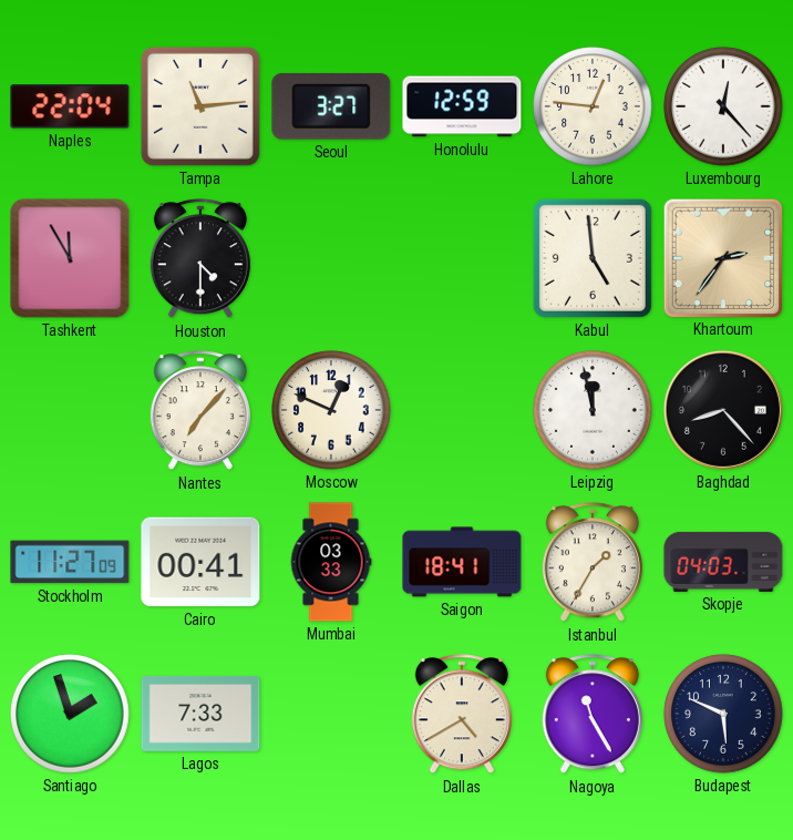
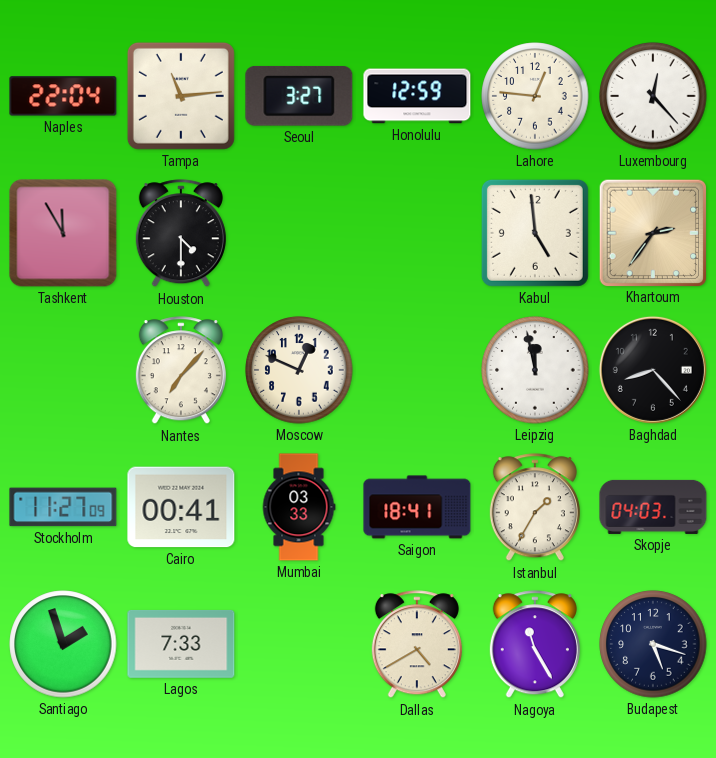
Budapest: 5:49 -> 5:18
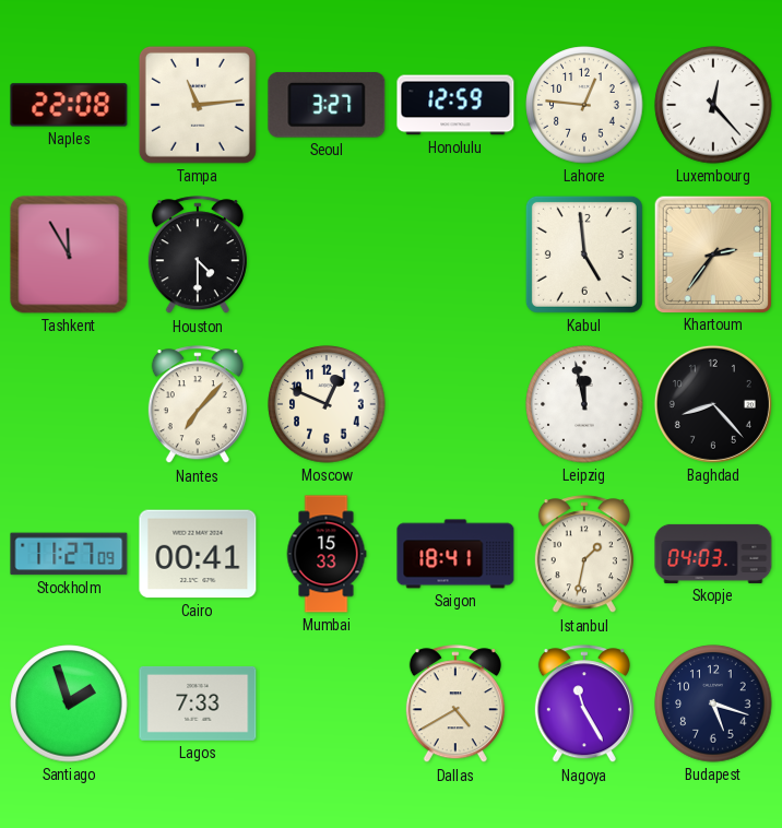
Naples: 22:04 -> 22:08
Mumbai: 03:33 -> 15:33
Istanbul: 1:35 -> 1:32
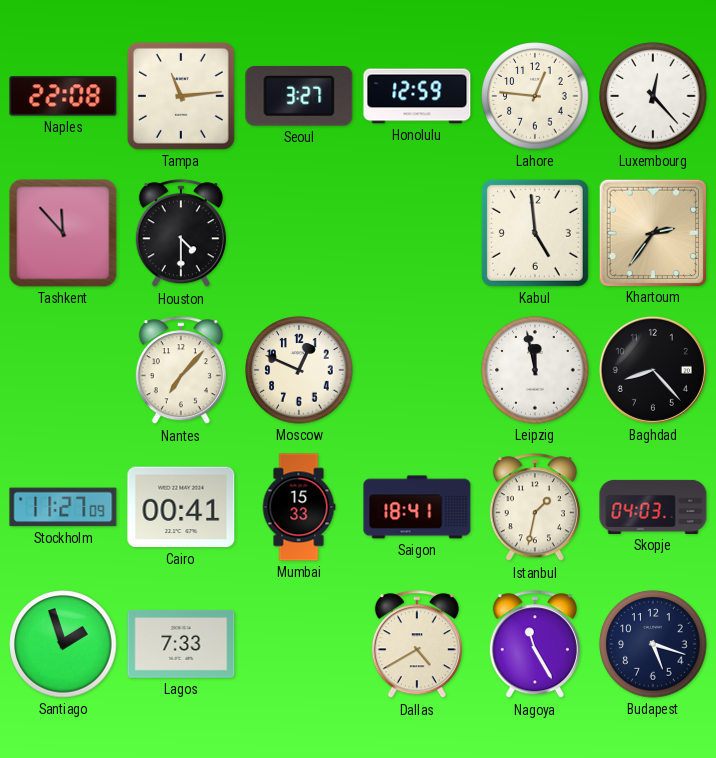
Tashkent: 11:55 -> 11:53
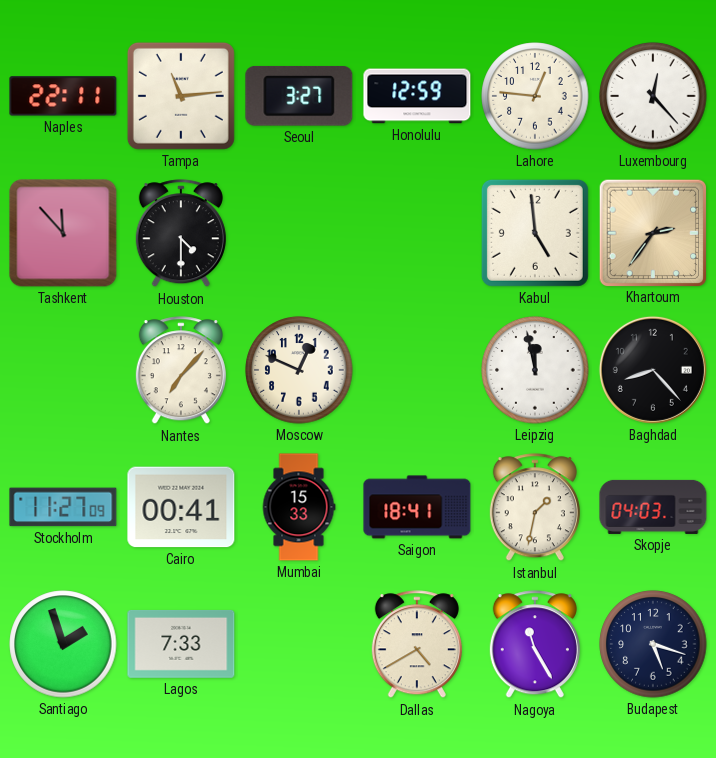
Naples: 22:08 -> 22:11
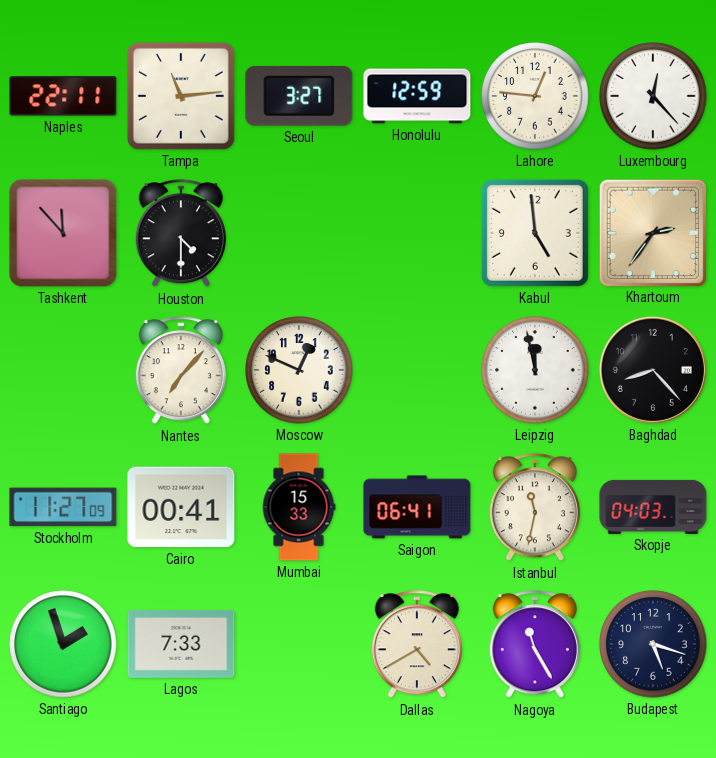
Saigon: 18:41 -> 06:41
Istanbul: 1:32 -> 11:32
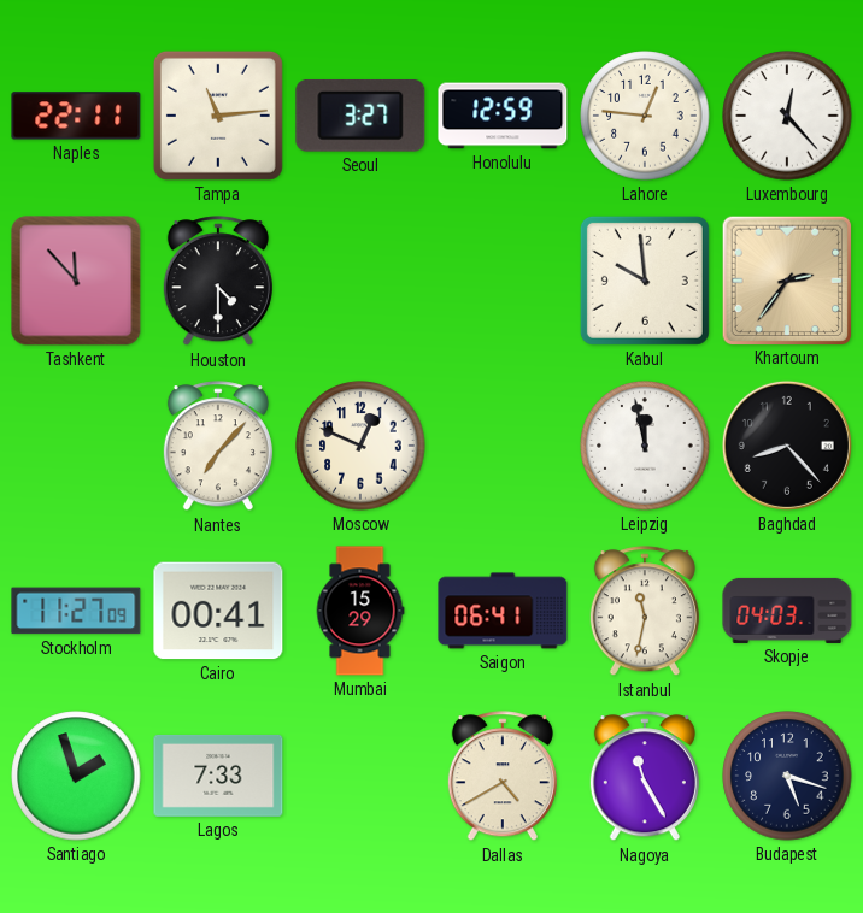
Kabul: 4:59 -> 9:59
Mumbai: 15:33 -> 15:29
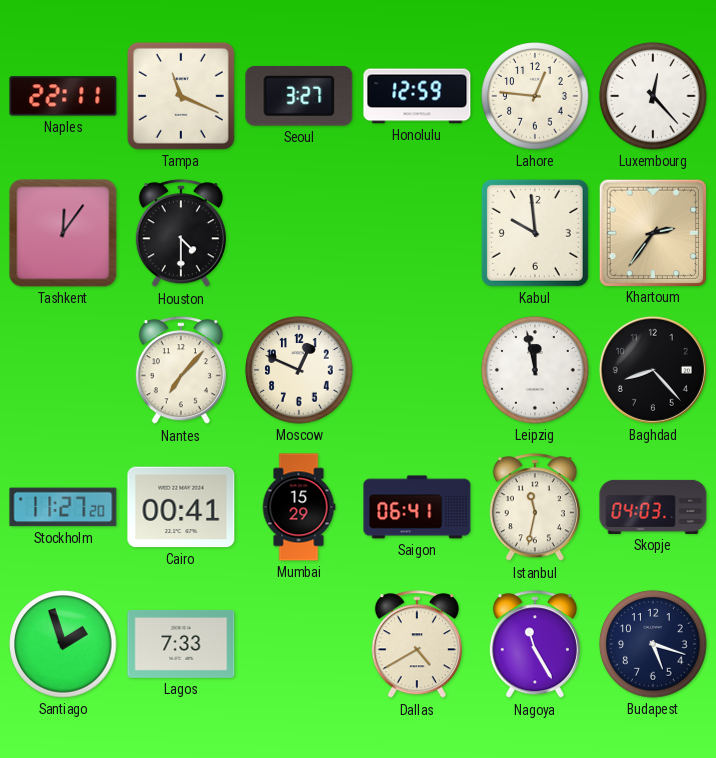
Tampa: 11:14 -> 11:19
Tashkent: 11:53 -> 12:06
Stockholm: 11:27:09 -> 11:27:20
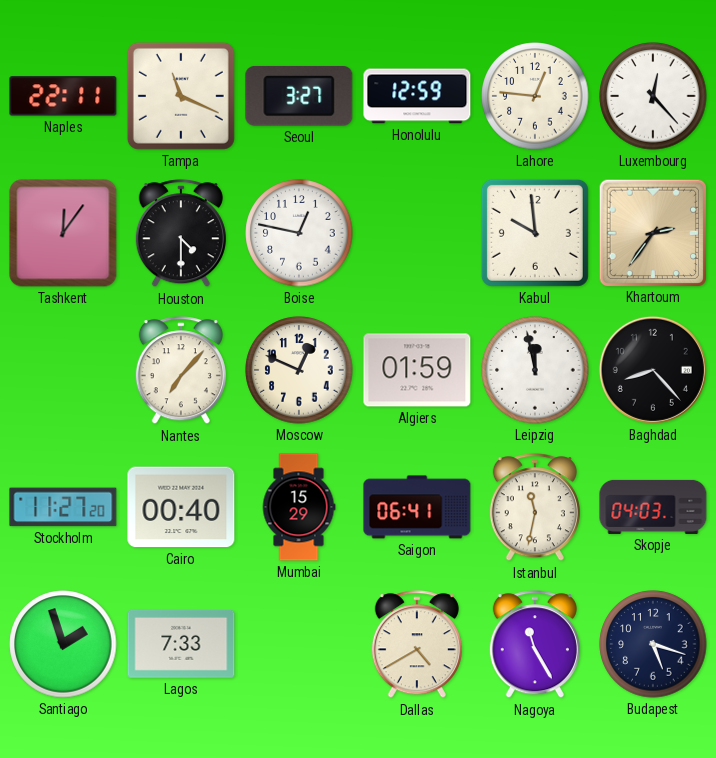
Boise: none -> 12:47
Algiers: none -> 01:59
Cairo: 00:41 -> 00:40
